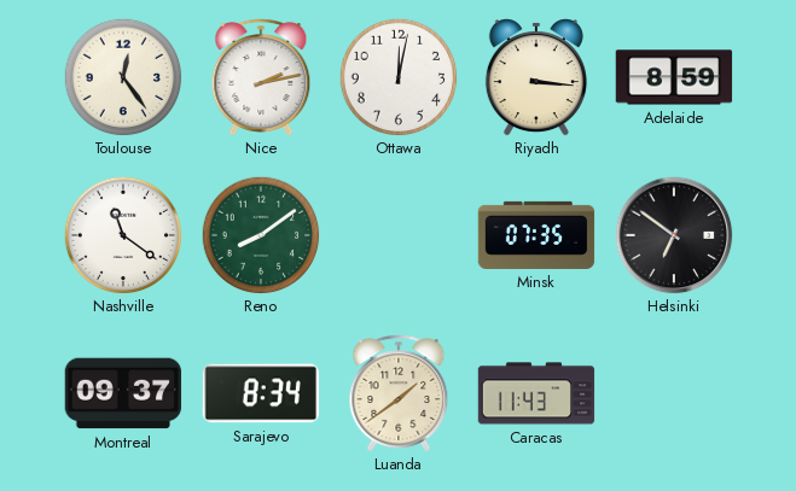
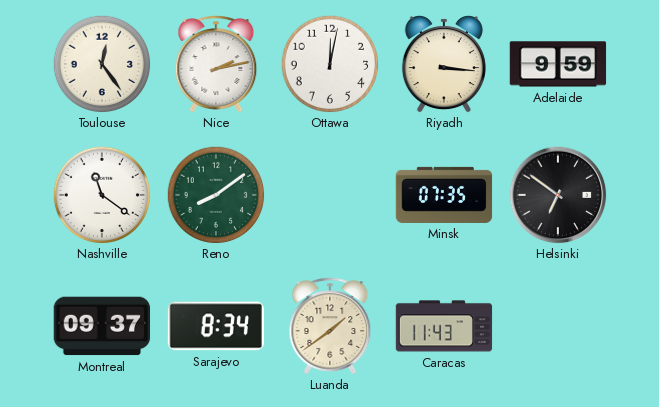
Adelaide: 8:59 -> 9:59
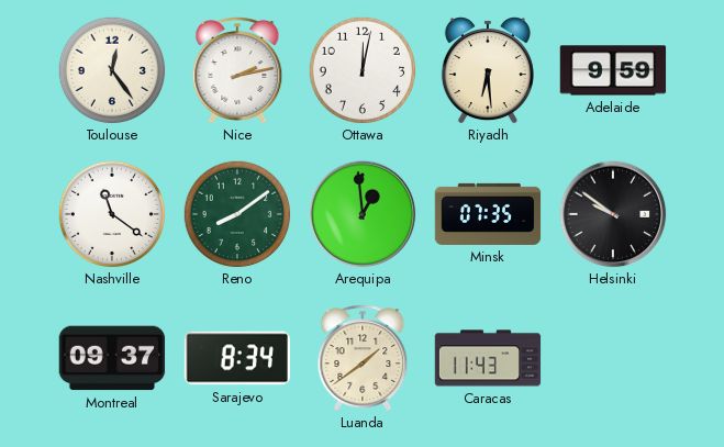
Riyadh: 3:16 -> 6:29
Arequipa: none -> 12:59
Helsinki: 6:51 -> 9:51
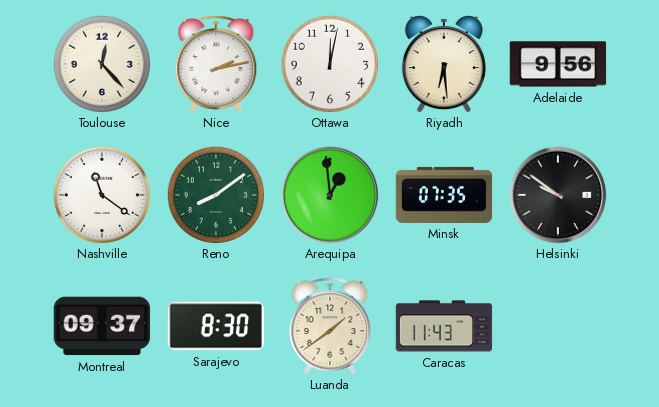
Toulouse: 12:24 -> 12:23
Adelaide: 9:59 -> 9:56
Sarajevo: 8:34 -> 8:30
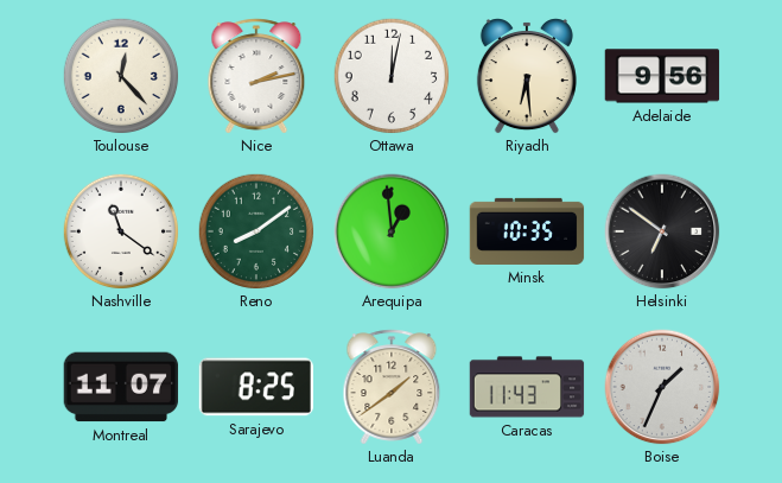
Minsk: 07:35 -> 10:35
Helsinki: 9:51 -> 6:51
Montreal: 09:37 -> 11:07
Sarajevo: 8:30 -> 8:25
Boise: none -> 1:34
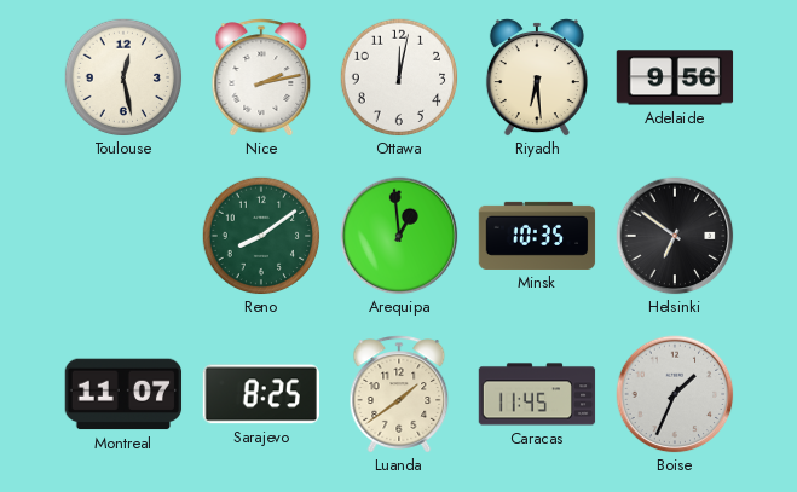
Toulouse: 12:23 -> 12:28
Nashville: 11:21 -> none
Caracas: 11:43 -> 11:45
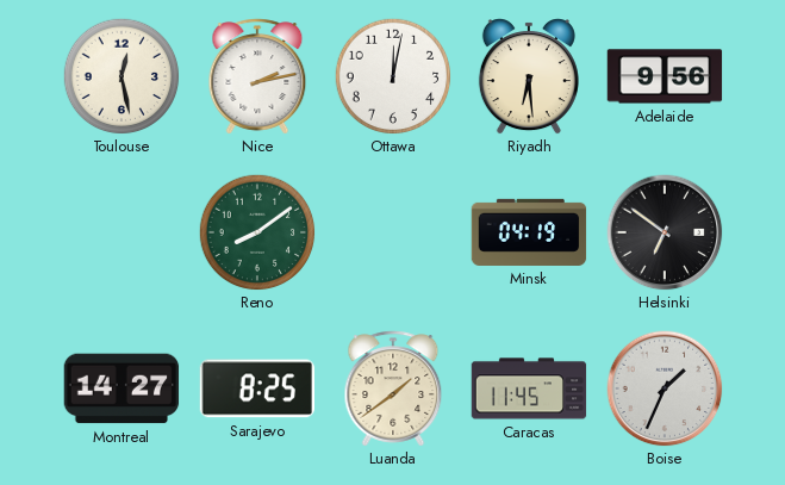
Arequipa: 12:59 -> none
Minsk: 10:35 -> 04:19
Montreal: 11:07 -> 14:27
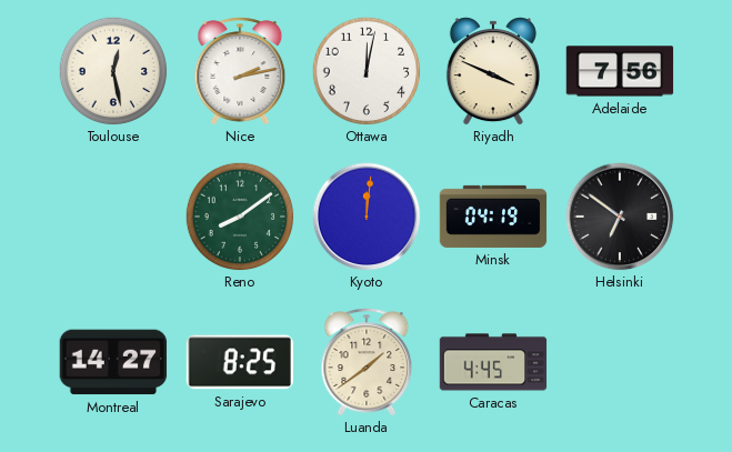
Riyadh: 6:29 -> 3:49
Adelaide: 9:56 -> 7:56
Kyoto: none -> 12:01
Caracas: 11:45 -> 4:45
Boise: 1:34 -> none
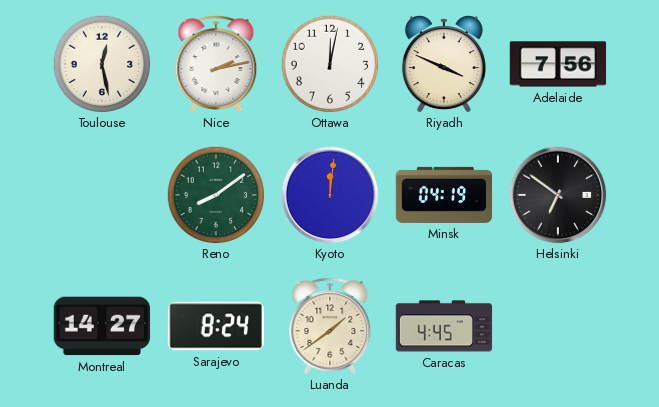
Sarajevo: 8:25 -> 8:24
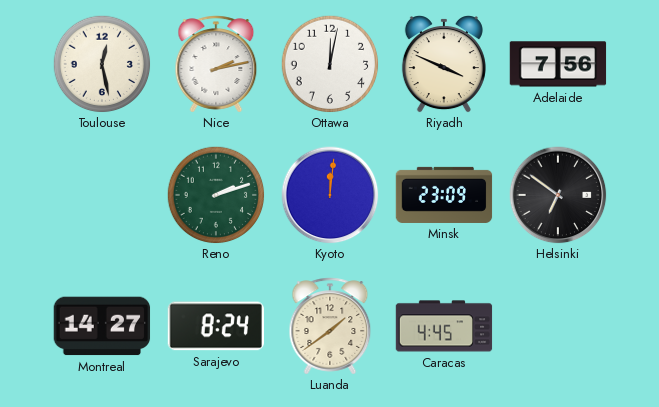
Reno: 8:09 -> 2:12
Minsk: 04:19 -> 23:09
